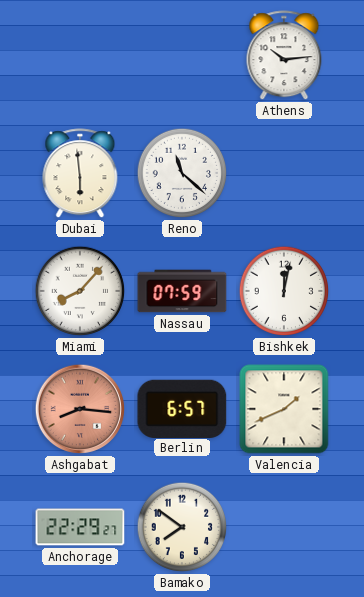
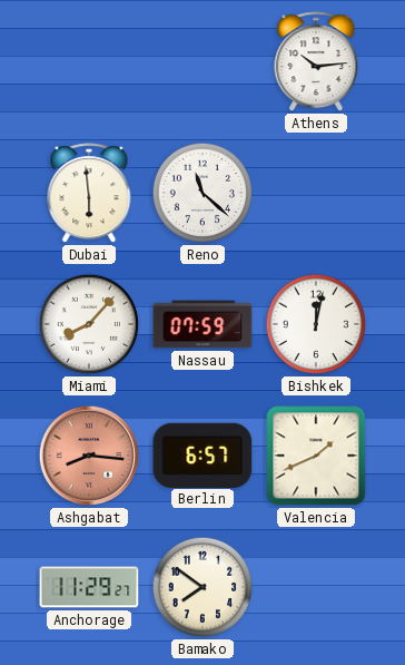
Anchorage: 22:29 -> 11:29
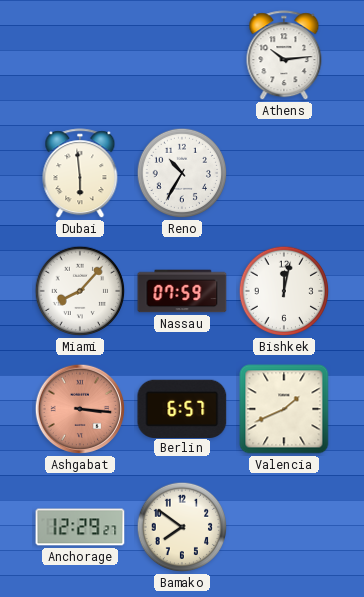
Reno: 11:22 -> 10:35
Ashgabat: 8:16 -> 3:16
Anchorage: 11:29 -> 12:29
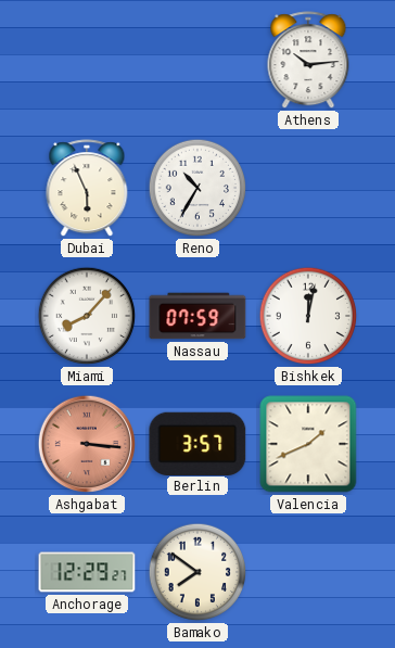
Dubai: 5:59 -> 5:56
Berlin: 6:57 -> 3:57
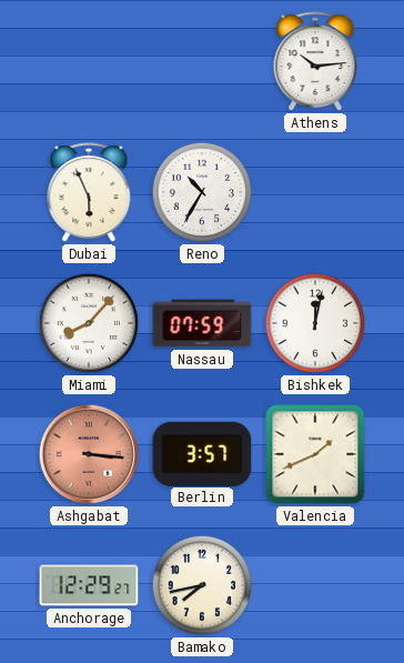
Bamako: 7:51 -> 7:43
